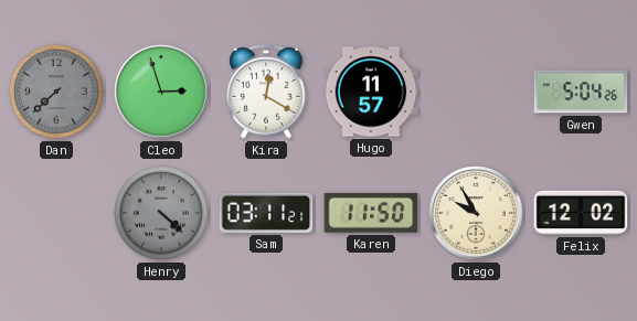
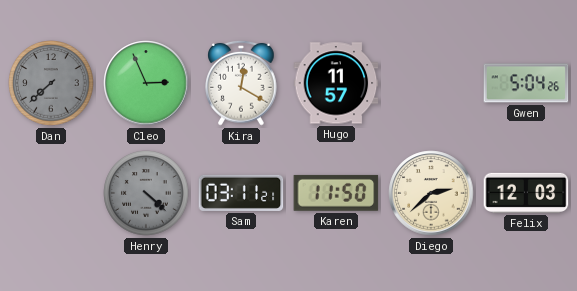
Cleo: 2:57 -> 2:56
Diego: 9:55 -> 2:38
Felix: 12:02 -> 12:03
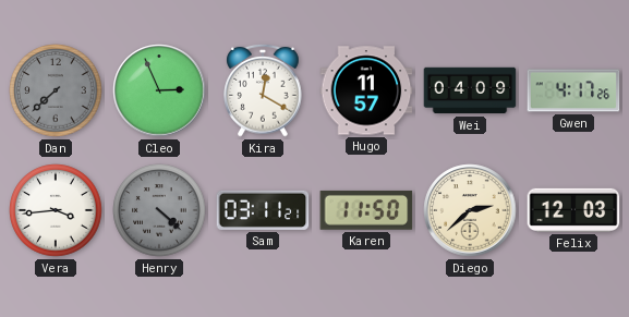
Wei: none -> 04:09
Gwen: 5:04 -> 4:17
Vera: none -> 3:44
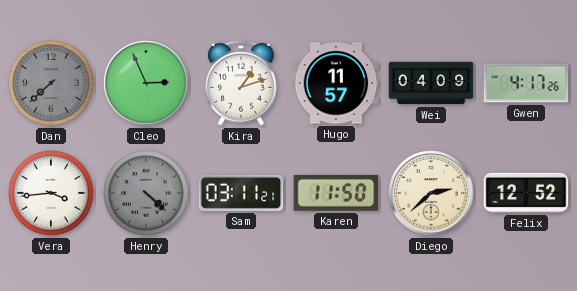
Kira: 12:20 -> 1:12
Felix: 12:03 -> 12:52
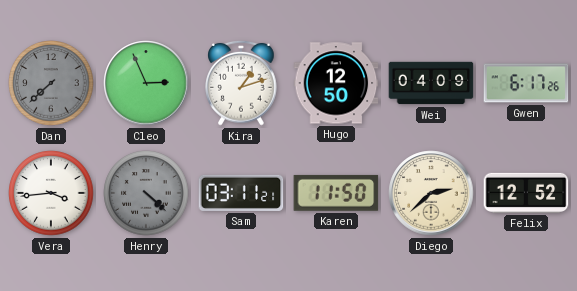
Hugo: 11:57 -> 12:50
Gwen: 4:17 -> 6:17
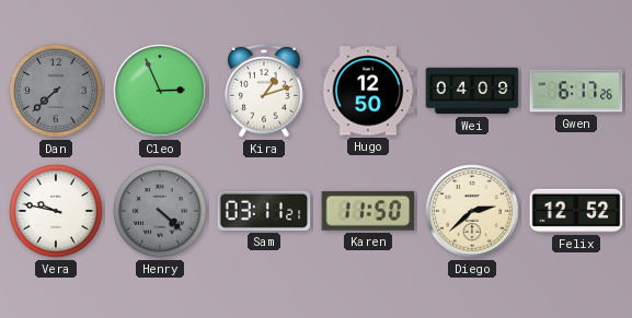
Vera: 3:44 -> 9:47
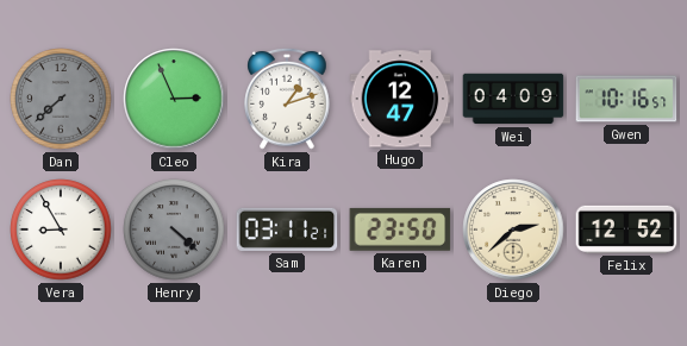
Hugo: 12:50 -> 12:47
Gwen: 6:17 -> 10:16
Vera: 9:47 -> 8:55
Karen: 11:50 -> 23:50
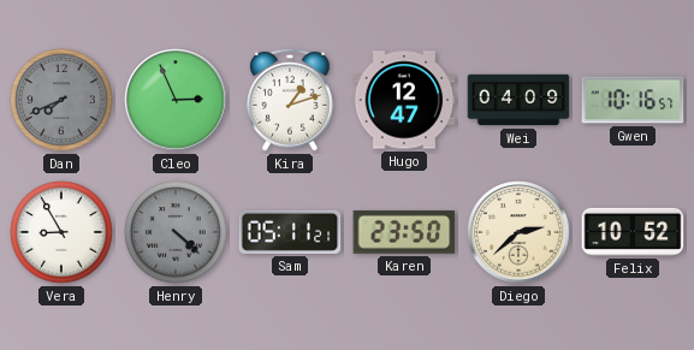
Dan: 7:38 -> 7:41
Sam: 03:11 -> 05:11
Felix: 12:52 -> 10:52
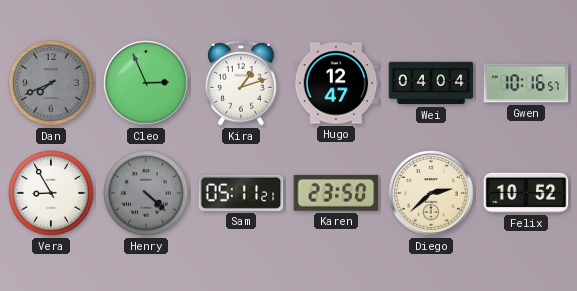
Wei: 04:09 -> 04:04
